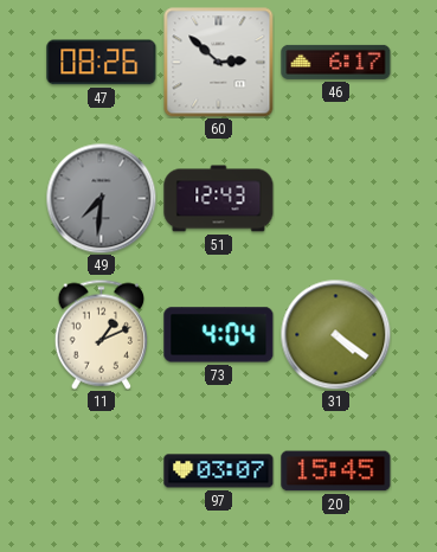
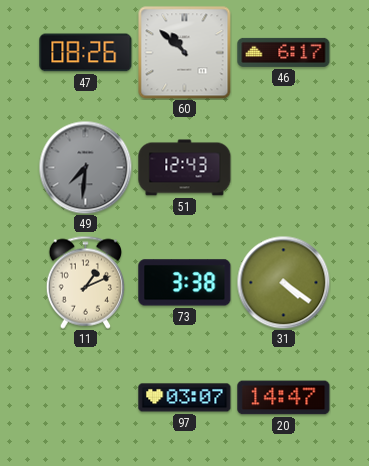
60: 2:52 -> 10:52
73: 4:04 -> 3:38
20: 15:45 -> 14:47
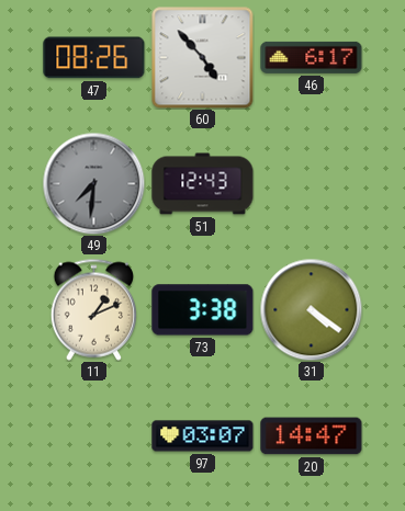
60: 10:52 -> 4:53
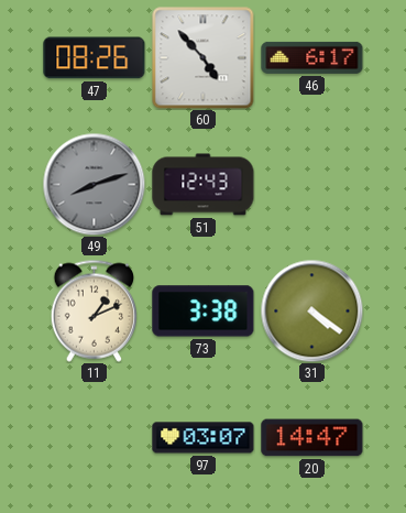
49: 7:31 -> 8:12
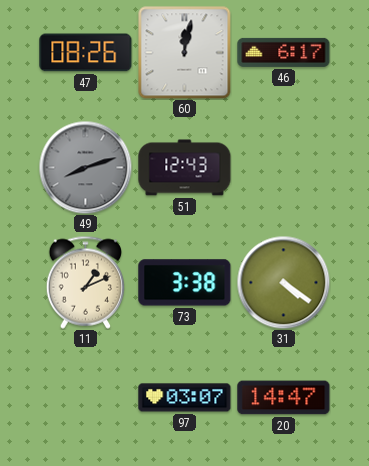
60: 4:53 -> 12:02
